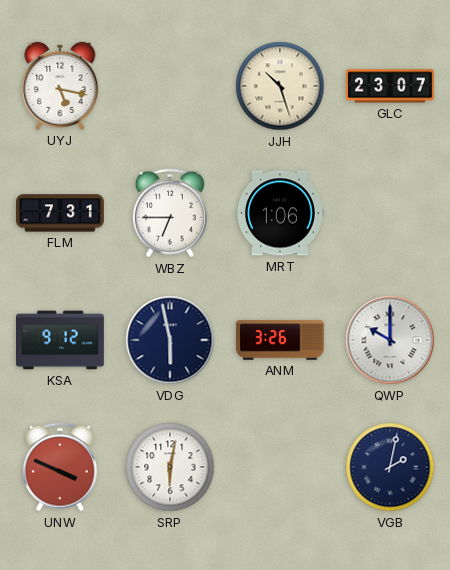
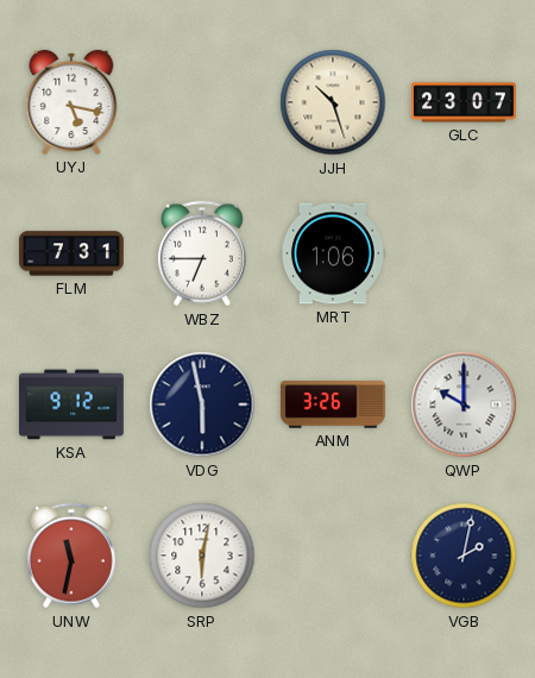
UNW: 3:49 -> 11:32
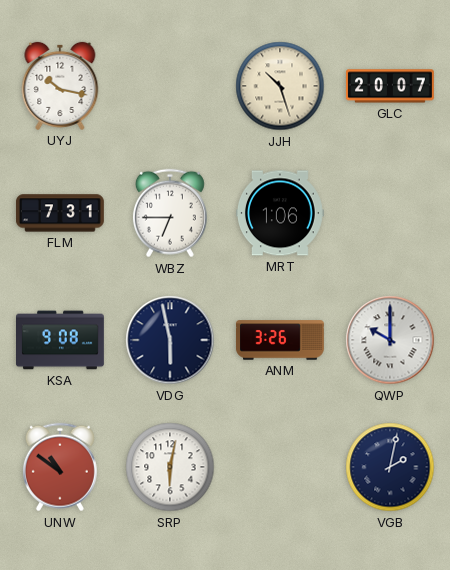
UYJ: 5:17 -> 10:17
GLC: 23:07 -> 20:07
KSA: 9:12 -> 9:08
UNW: 11:32 -> 10:51
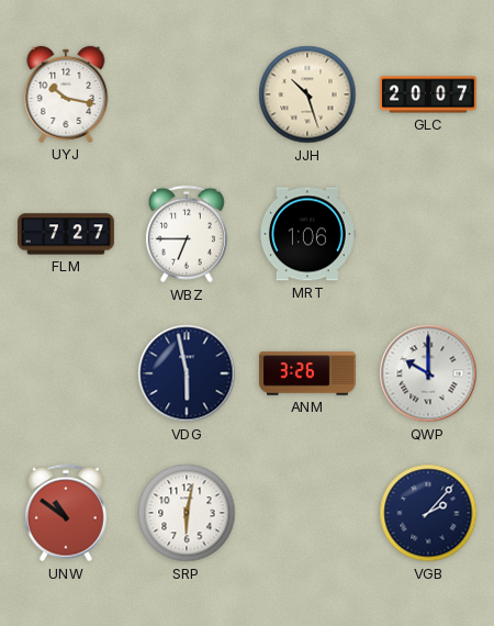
FLM: 7:31 -> 7:27
KSA: 9:08 -> none
VGB: 2:02 -> 2:07
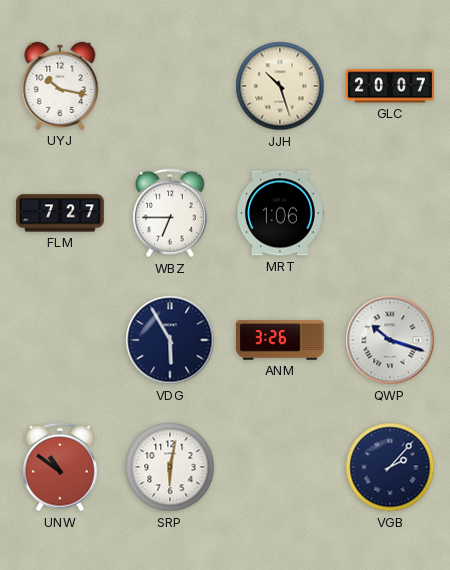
VDG: 5:58 -> 5:55
QWP: 10:00 -> 10:18
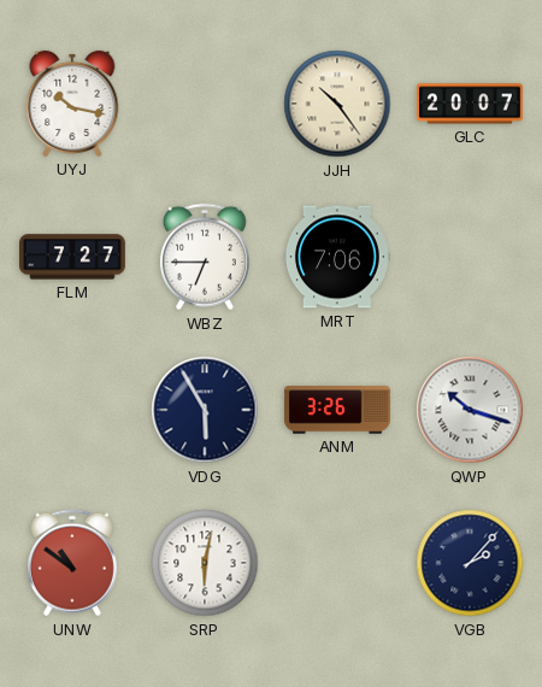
JJH: 10:27 -> 10:24
MRT: 1:06 -> 7:06
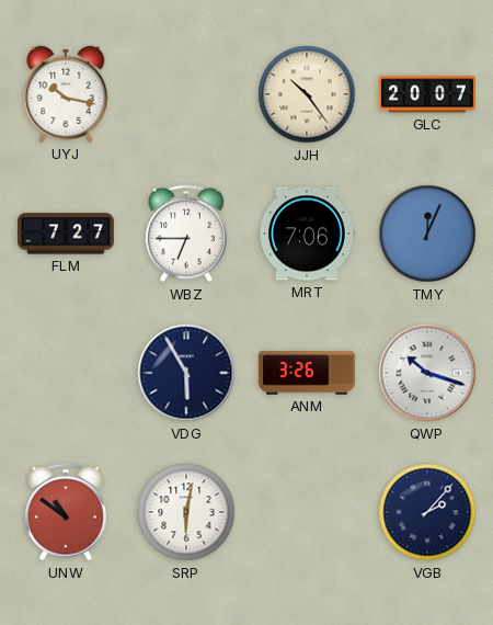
TMY: none -> 12:04
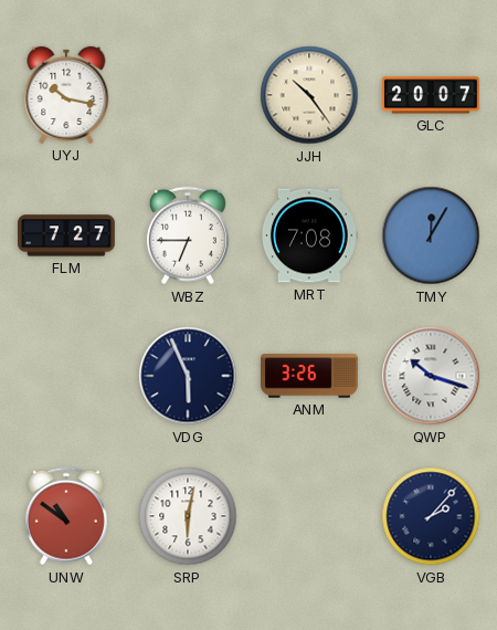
MRT: 7:06 -> 7:08
TMY: 12:04 -> 12:05
VDG: 5:55 -> 5:56
